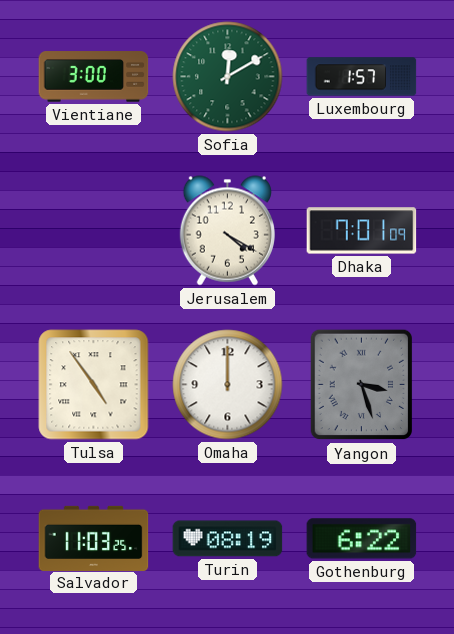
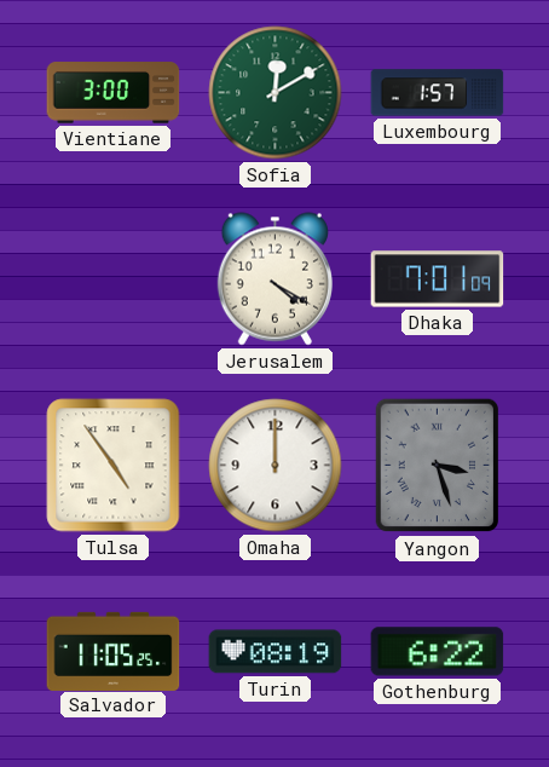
Salvador: 11:03 -> 11:05
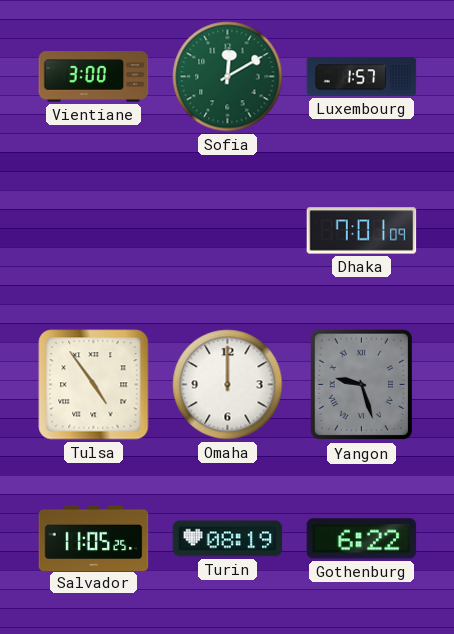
Jerusalem: 4:20 -> none
Yangon: 3:27 -> 9:27
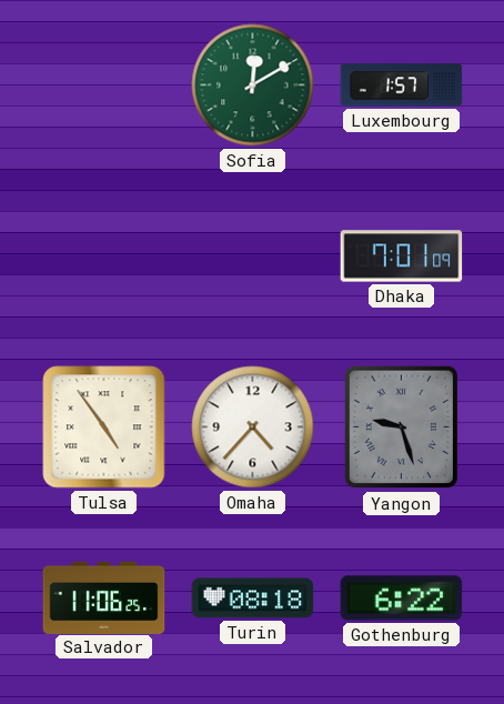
Vientiane: 3:00 -> none
Omaha: 12:00 -> 4:37
Salvador: 11:05 -> 11:06
Turin: 08:19 -> 08:18
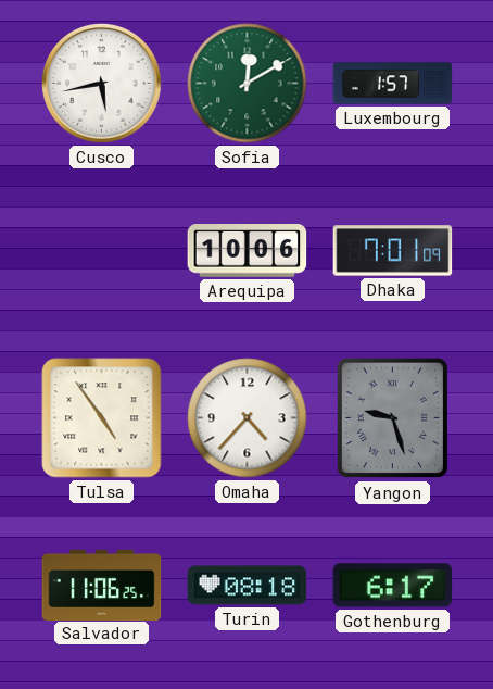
Cusco: none -> 5:43
Arequipa: none -> 10:06
Gothenburg: 6:22 -> 6:17
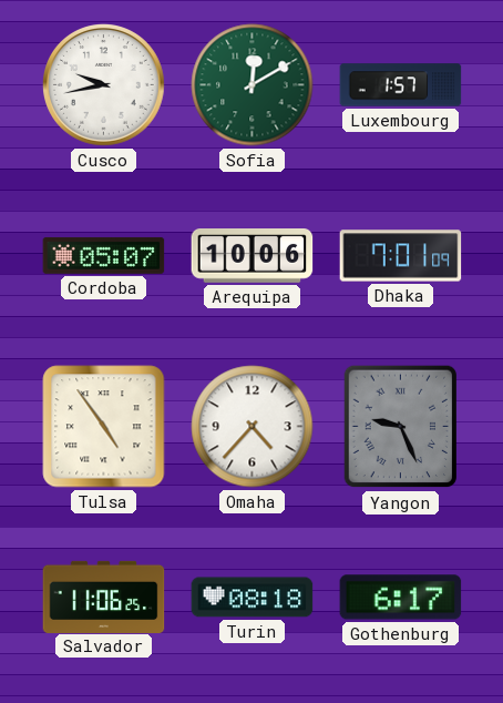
Cusco: 5:43 -> 9:43
Cordoba: none -> 05:07
Yangon: 9:27 -> 9:26
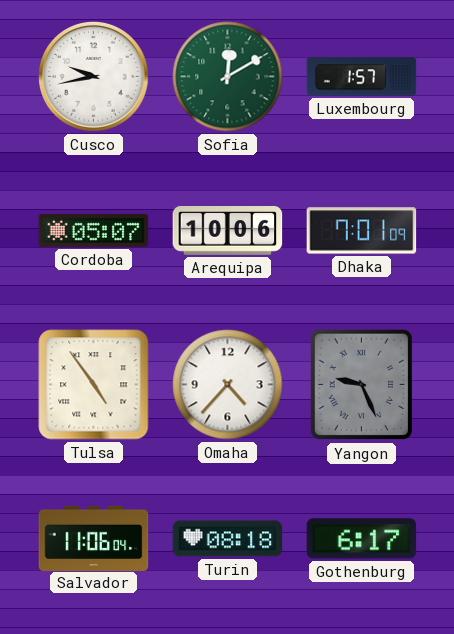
Salvador: 11:06:25 -> 11:06:04
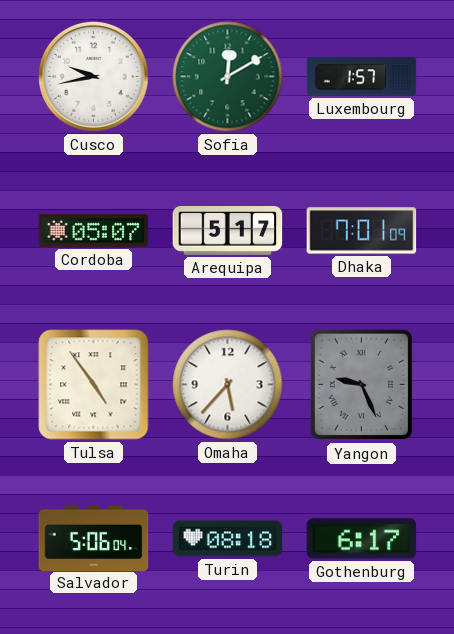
Arequipa: 10:06 -> 5:17
Omaha: 4:37 -> 5:37
Salvador: 11:06 -> 5:06
